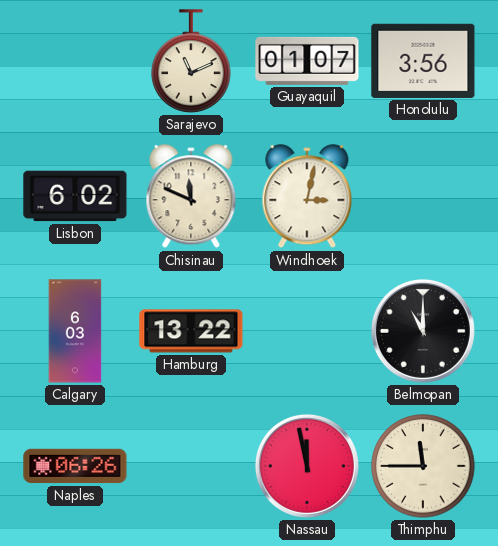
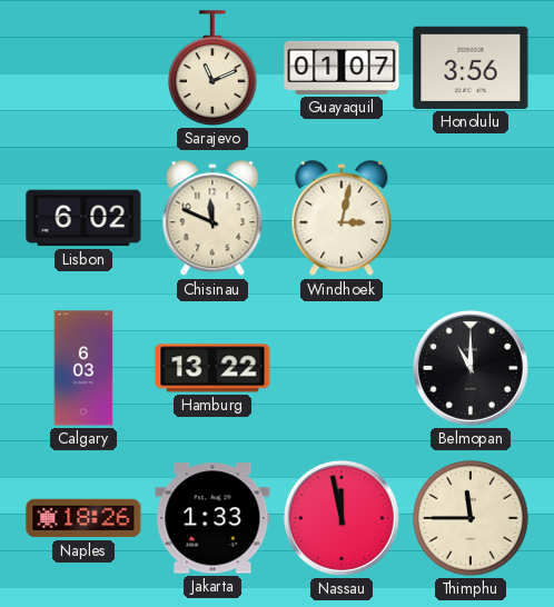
Naples: 06:26 -> 18:26
Jakarta: none -> 1:33
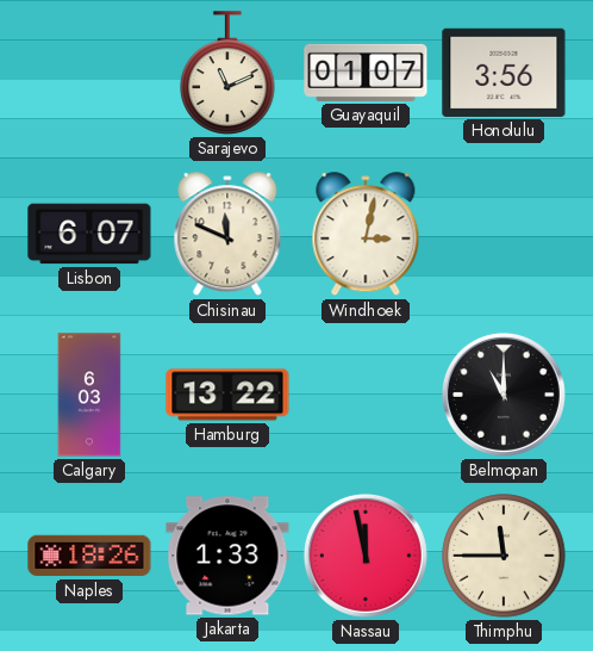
Lisbon: 6:02 -> 6:07
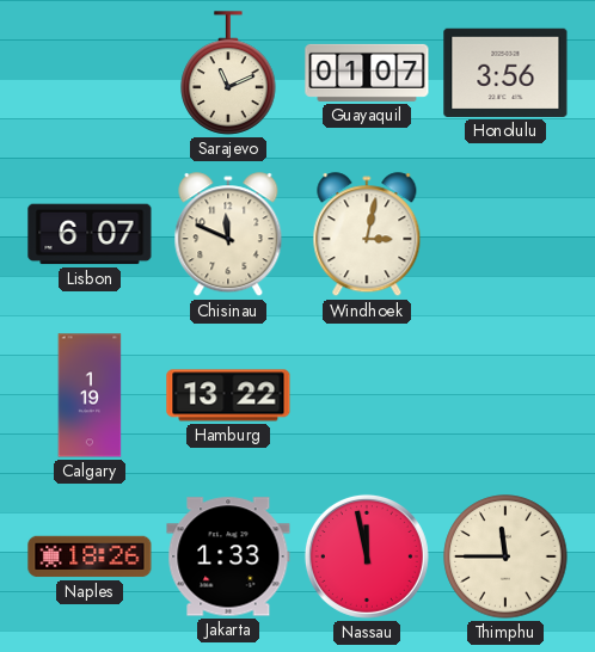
Calgary: 6:03 -> 1:19
Belmopan: 11:00 -> none
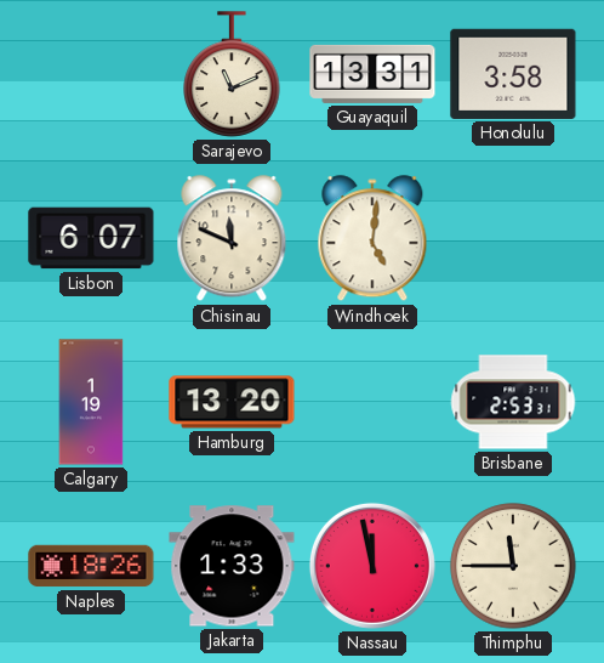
Guayaquil: 01:07 -> 13:31
Honolulu: 3:56 -> 3:58
Windhoek: 3:02 -> 5:01
Hamburg: 13:22 -> 13:20
Brisbane: none -> 2:53
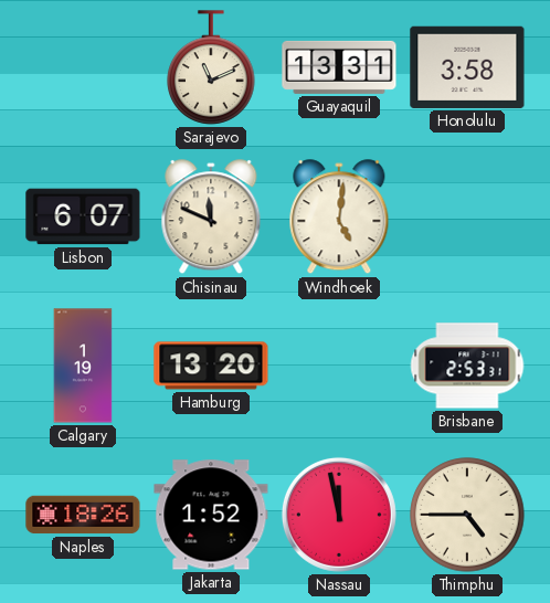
Jakarta: 1:33 -> 1:52
Thimphu: 11:45 -> 4:45
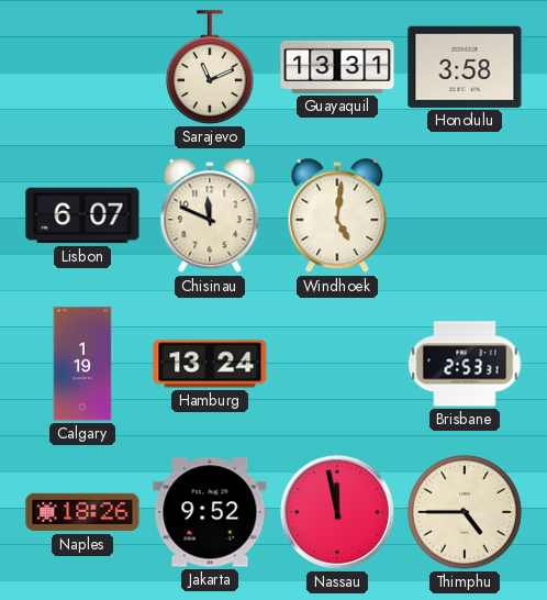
Hamburg: 13:20 -> 13:24
Jakarta: 1:52 -> 9:52
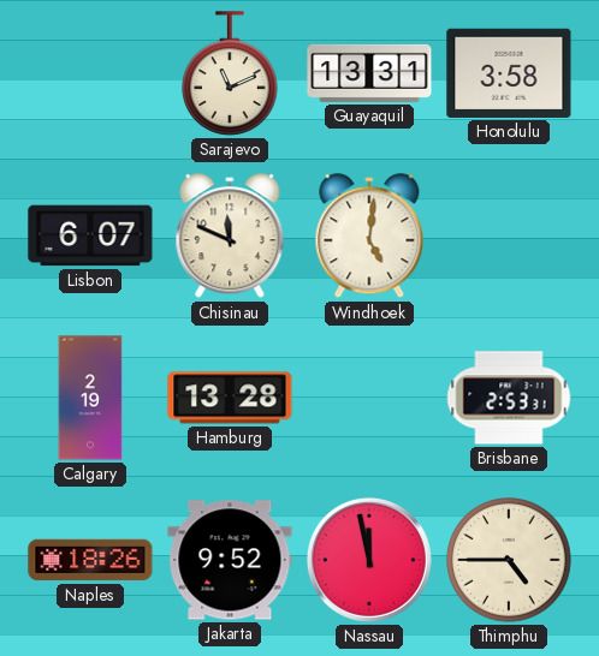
Calgary: 1:19 -> 2:19
Hamburg: 13:24 -> 13:28
